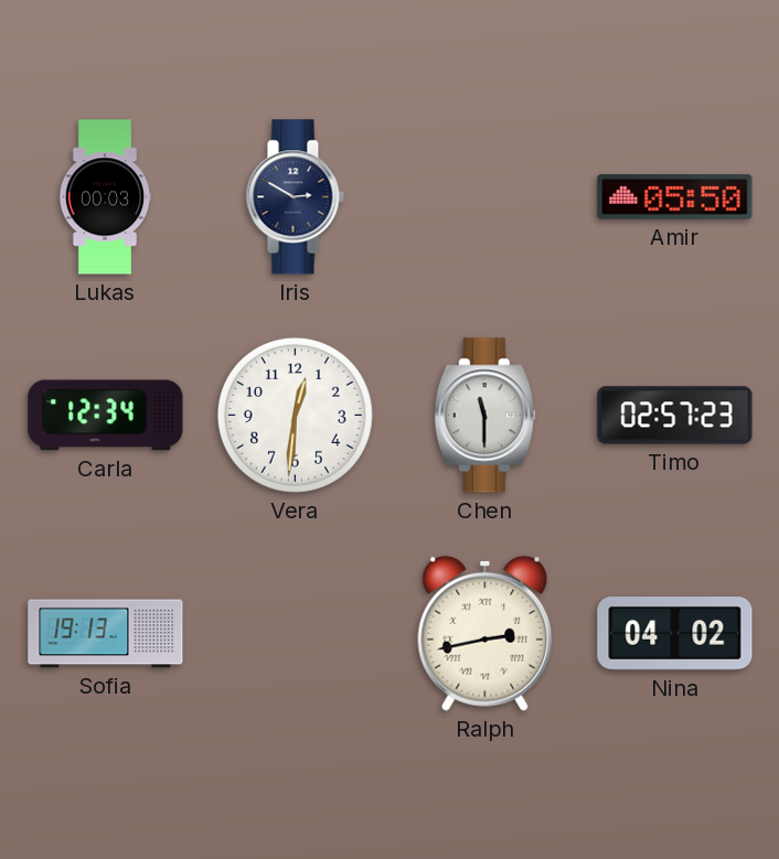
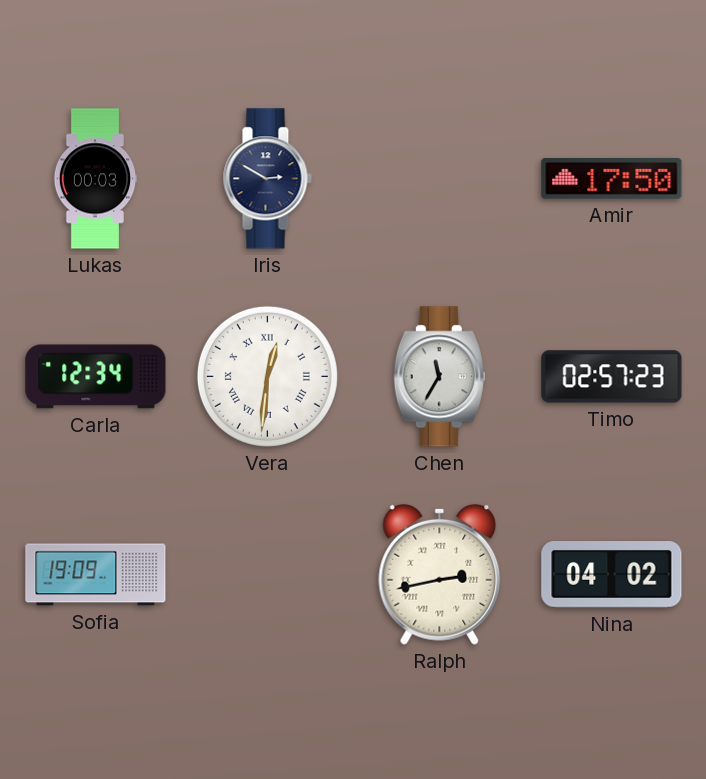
Amir: 05:50 -> 17:50
Vera numerals: Arabic -> Roman
Chen: 11:30 -> 11:35
Sofia: 19:13 -> 19:09
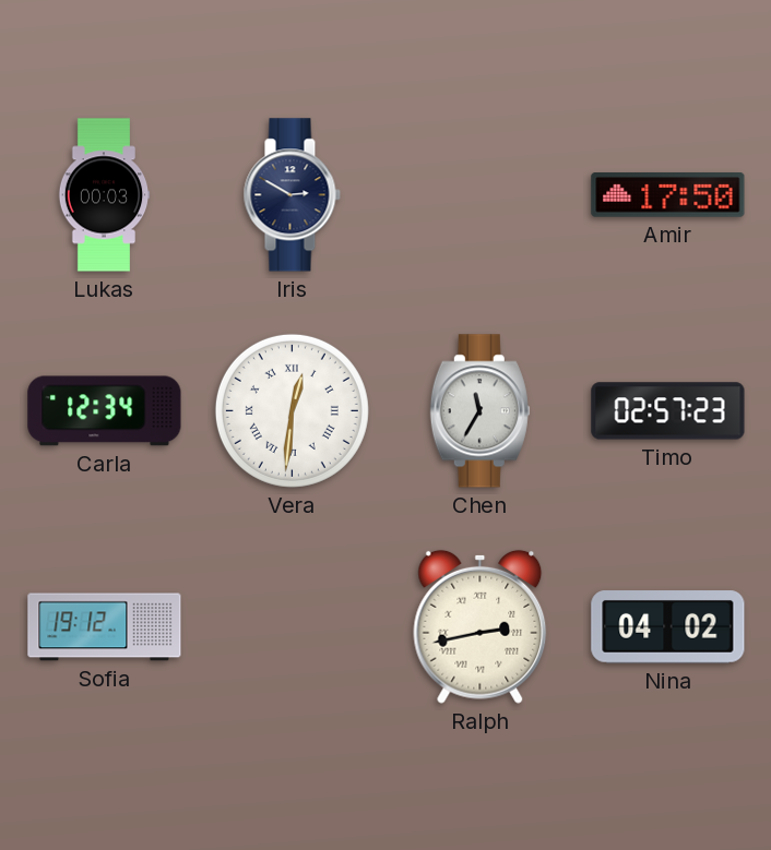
Sofia: 19:09 -> 19:12
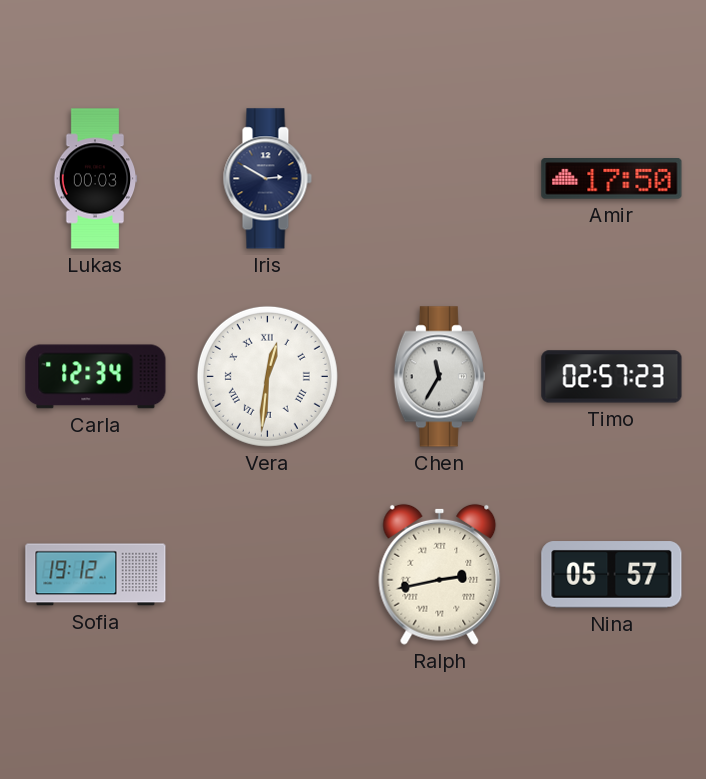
Nina: 04:02 -> 05:57
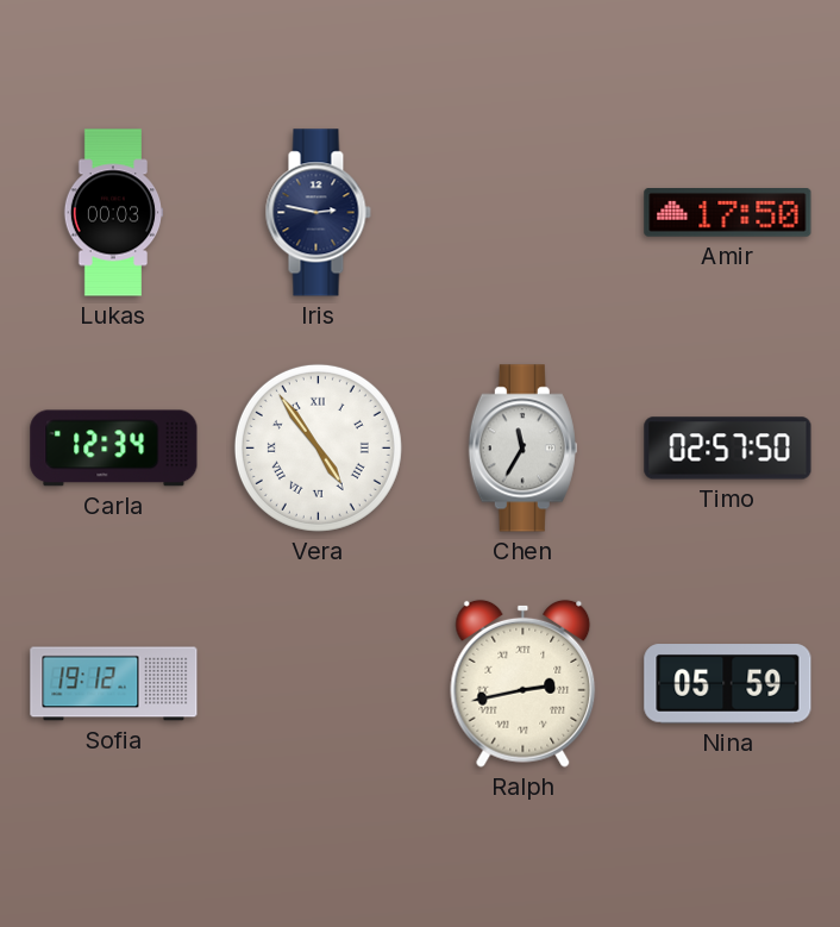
Iris: 2:50 -> 2:47
Vera: 12:31 -> 4:54
Timo: 02:57:23 -> 02:57:50
Nina: 05:57 -> 05:59
